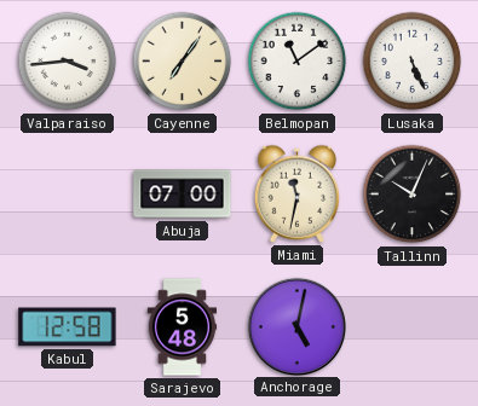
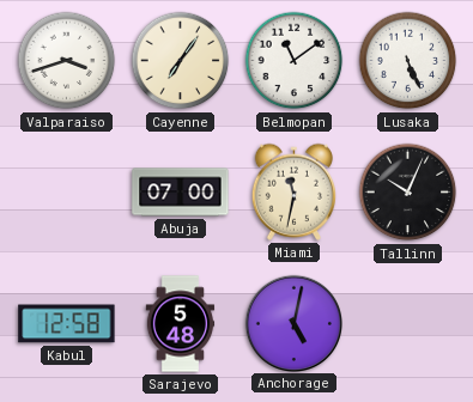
Valparaiso: 3:44 -> 3:42
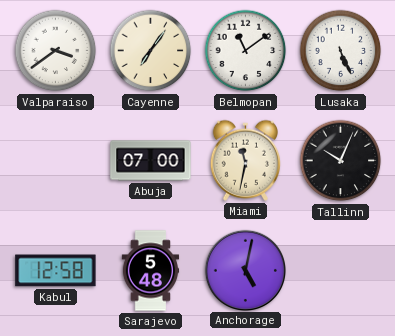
Valparaiso: 3:42 -> 3:39
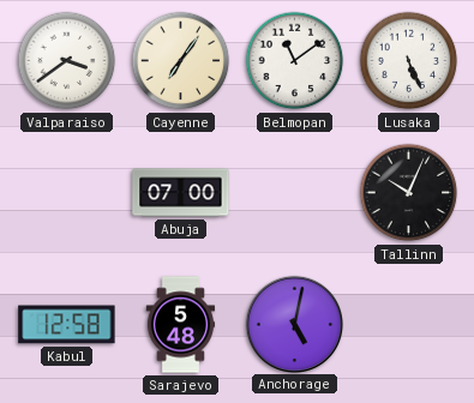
Miami: 11:32 -> none
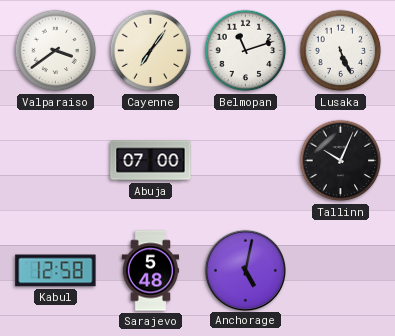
Belmopan: 11:09 -> 11:12
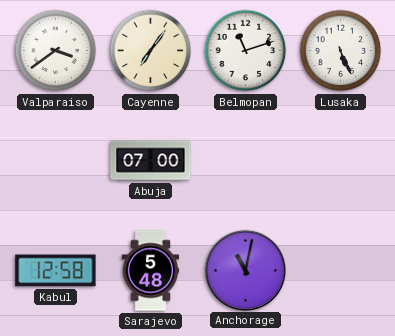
Tallinn: 10:04 -> none
Anchorage: 5:02 -> 11:02
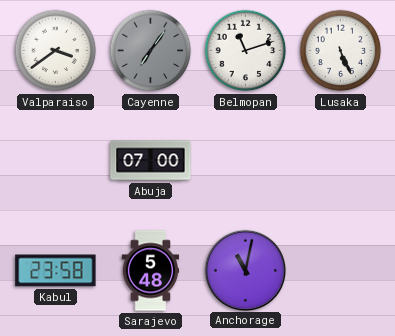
Cayenne dial: cream -> grey
Kabul: 12:58 -> 23:58
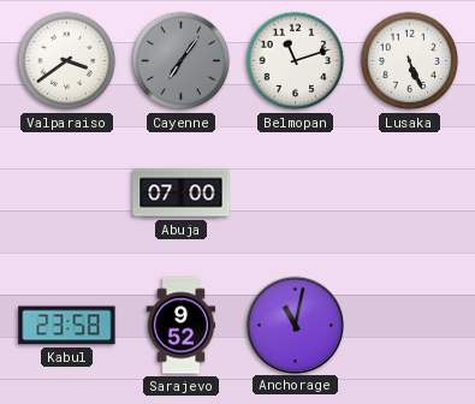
Sarajevo: 5:48 -> 9:52
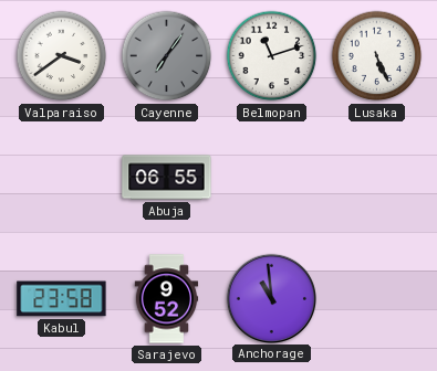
Abuja: 07:00 -> 06:55
Anchorage: 11:02 -> 10:59
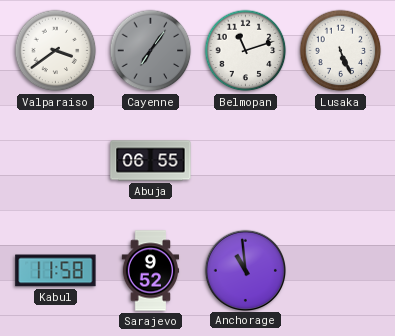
Kabul: 23:58 -> 11:58
